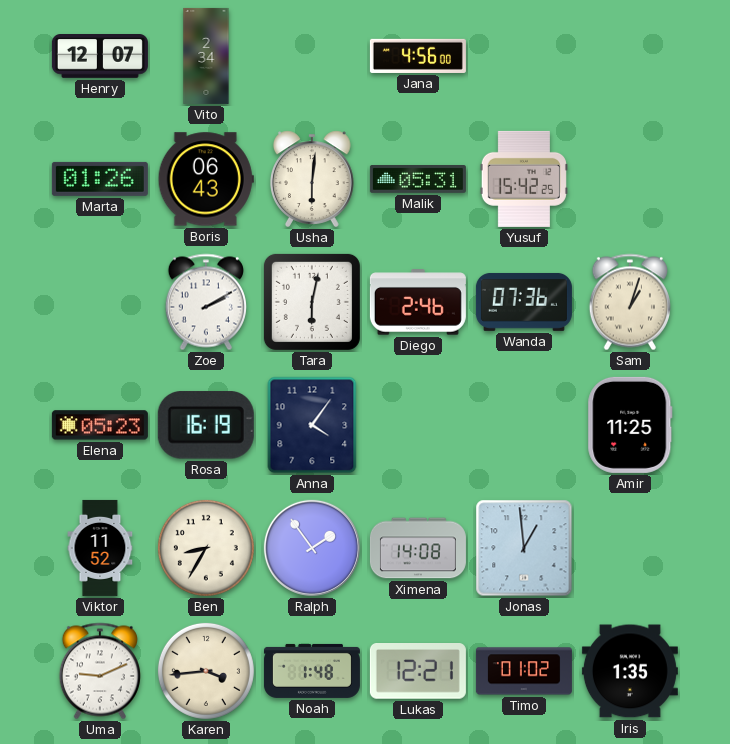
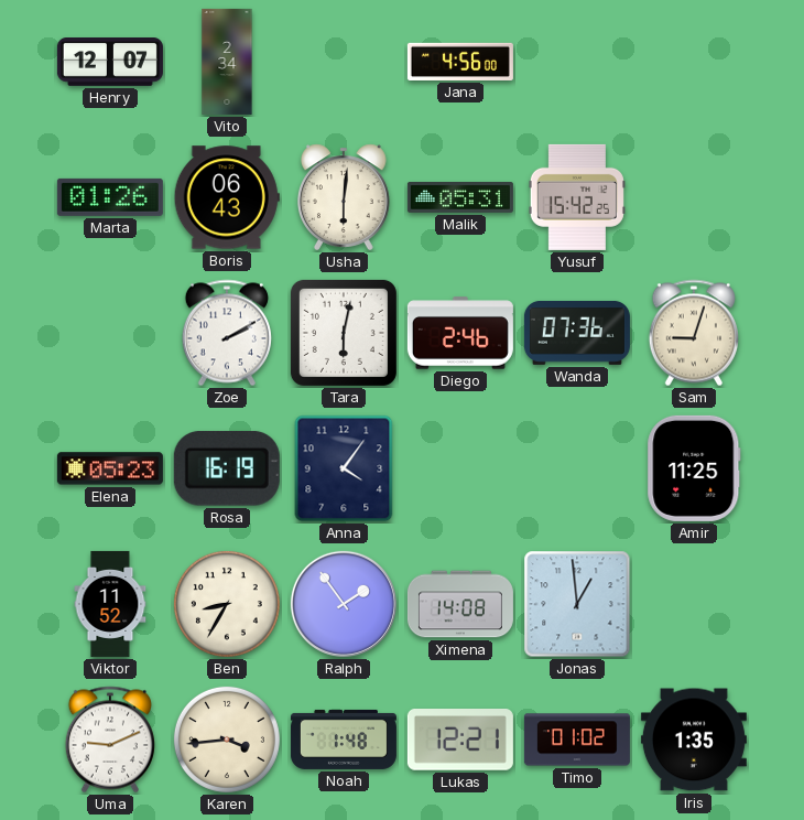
Sam: 1:03 -> 9:03
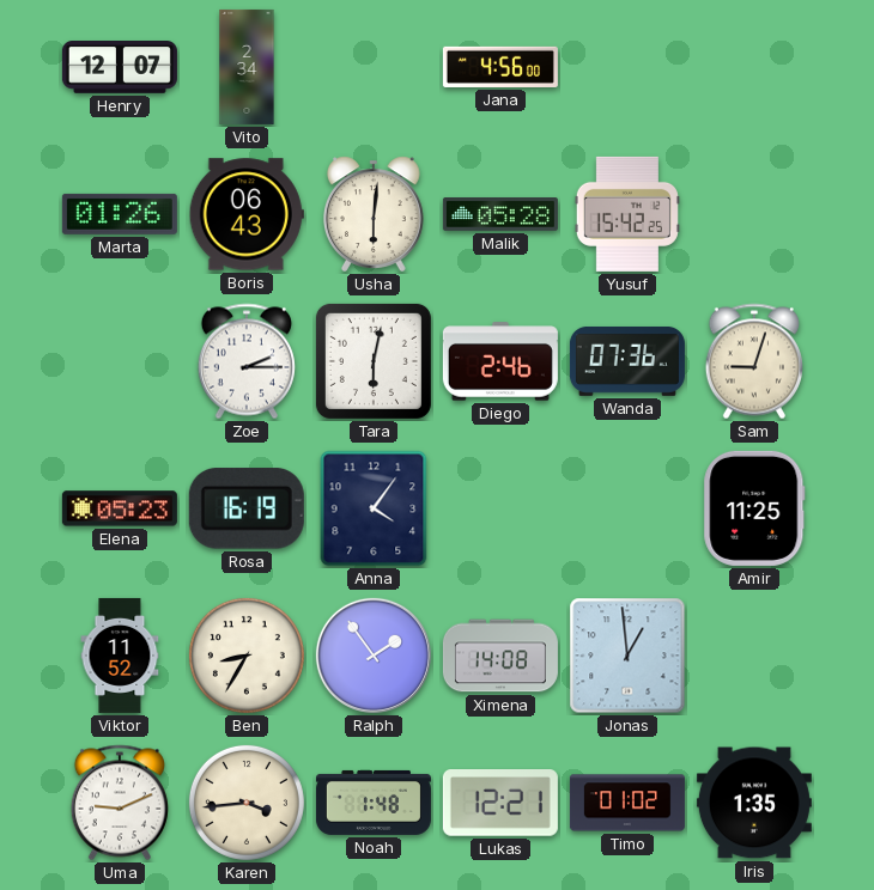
Malik: 05:31 -> 05:28
Zoe: 2:10 -> 2:15
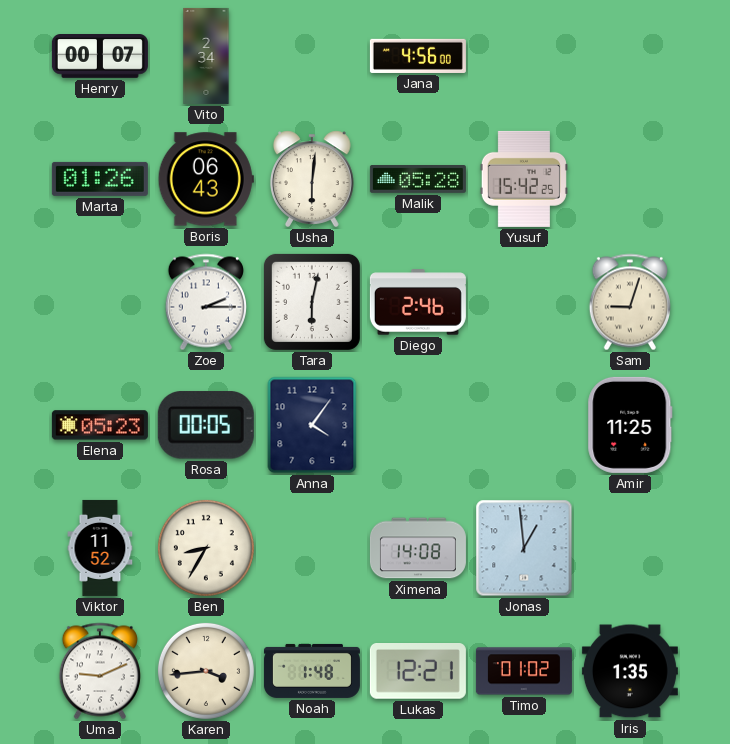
Henry: 12:07 -> 00:07
Wanda: 07:36 -> none
Rosa: 16:19 -> 00:05
Ralph: 1:54 -> none
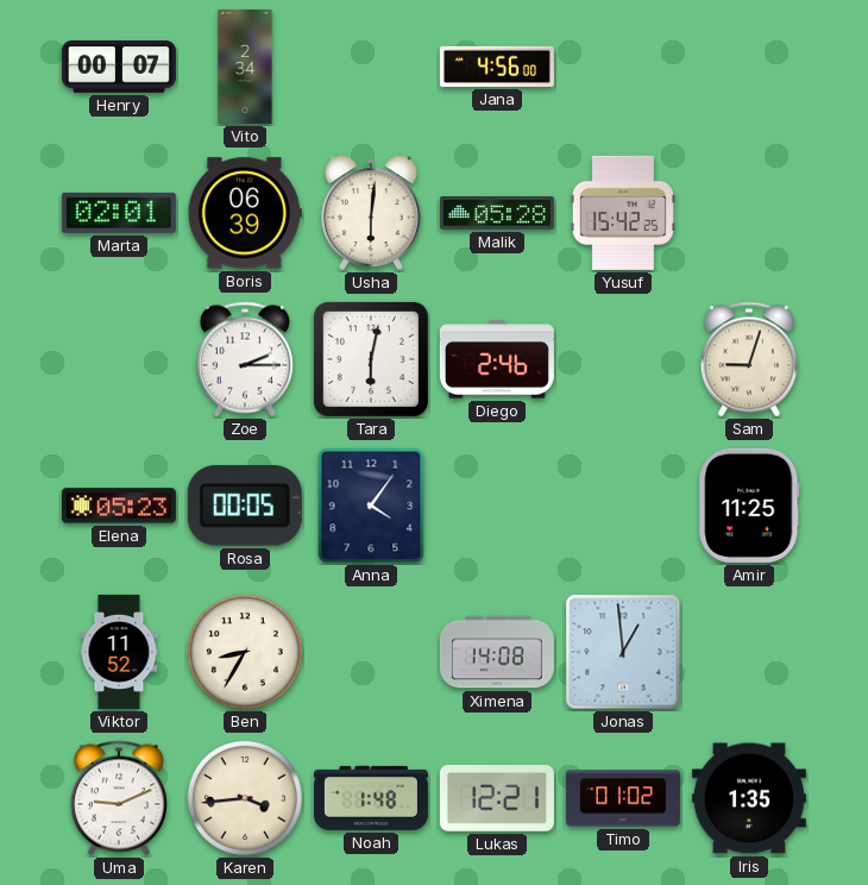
Marta: 01:26 -> 02:01
Boris: 06:43 -> 06:39
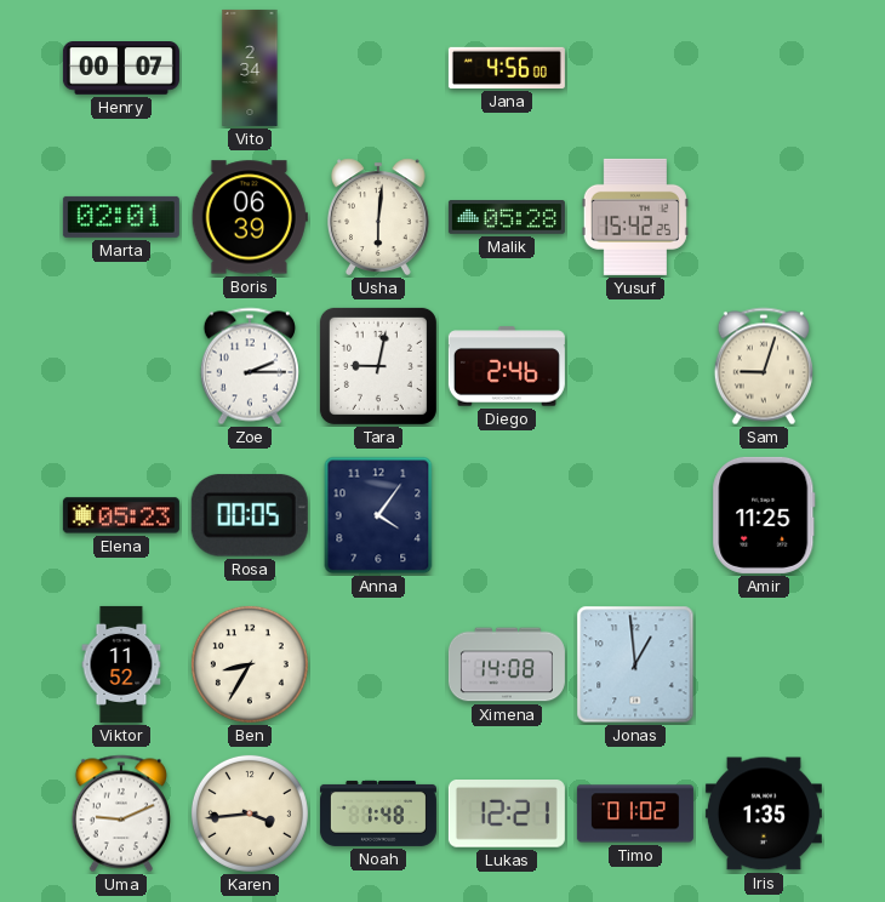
Tara: 6:02 -> 9:02
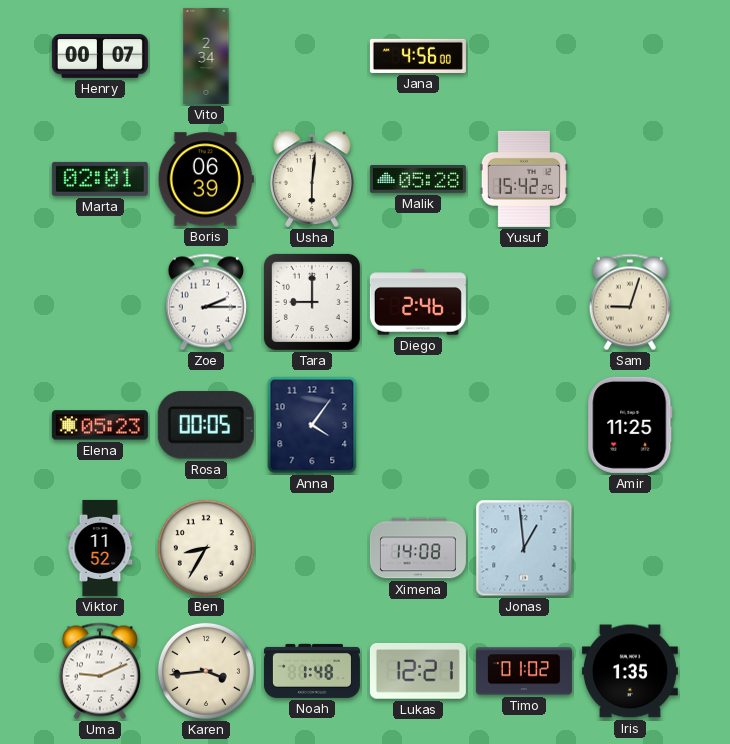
Tara: 9:02 -> 9:00
